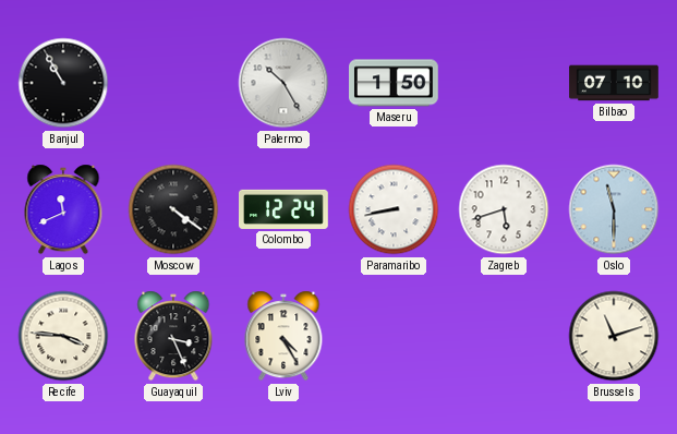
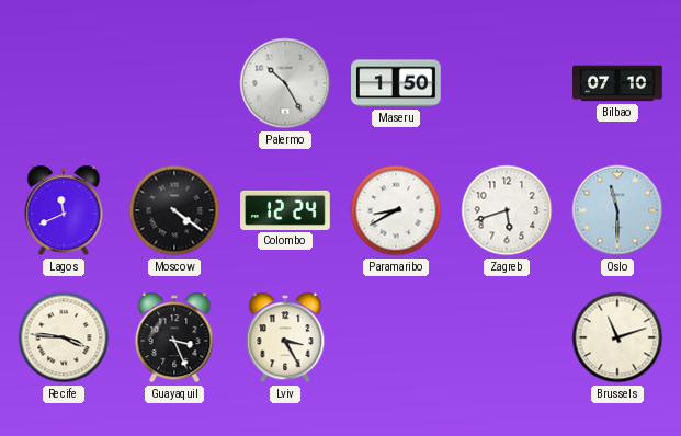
Banjul: 10:55 -> none
Paramaribo: 8:43 -> 8:40
Lviv: 4:25 -> 3:25
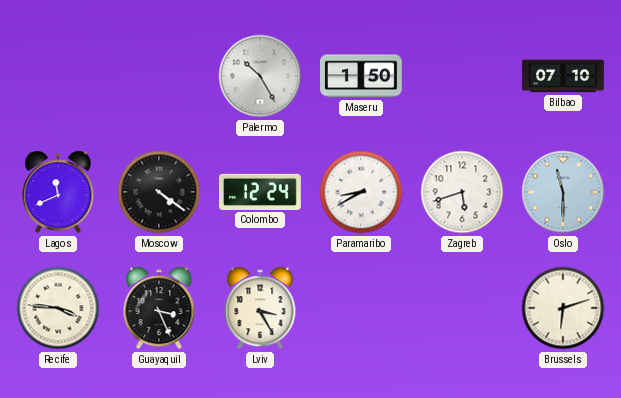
Brussels: 11:12 -> 6:12
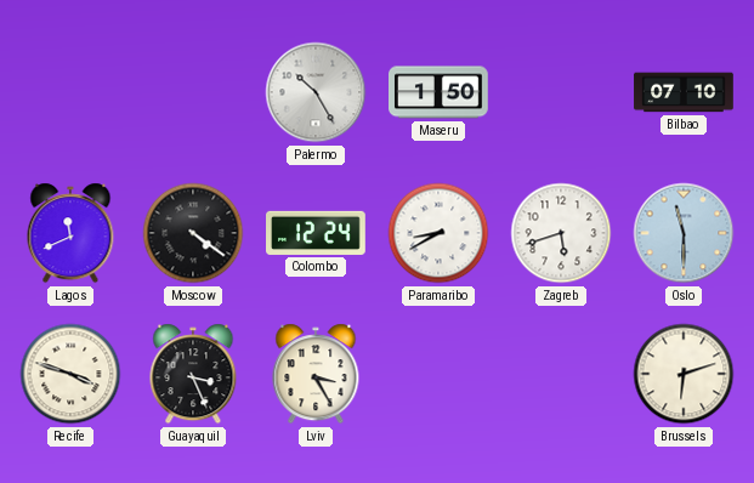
Recife: 3:46 -> 3:48
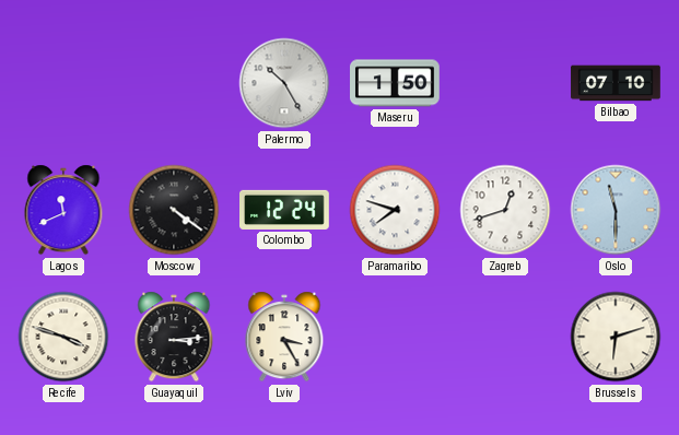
Paramaribo: 8:40 -> 7:48
Zagreb: 5:42 -> 12:42
Guayaquil: 3:26 -> 3:14
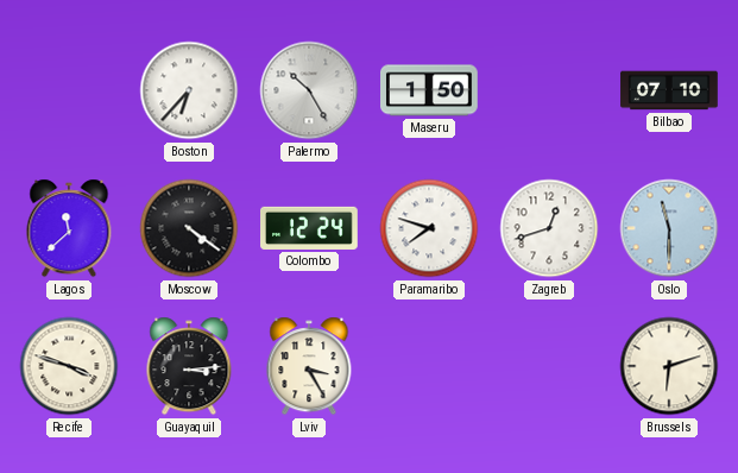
Boston: none -> 6:37
Lagos: 11:41 -> 11:38
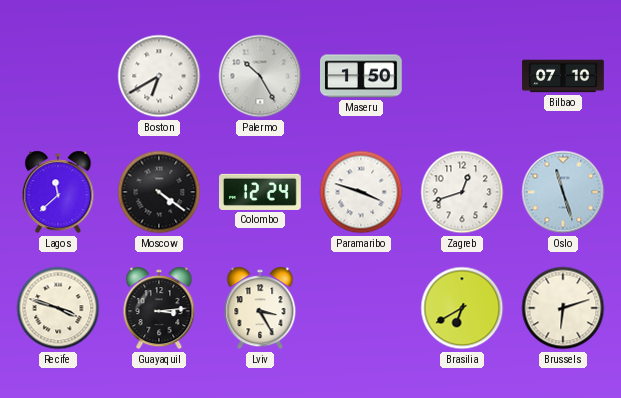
Boston: 6:37 -> 6:40
Paramaribo: 7:48 -> 3:48
Oslo: 11:30 -> 11:27
Brasilia: none -> 6:40
